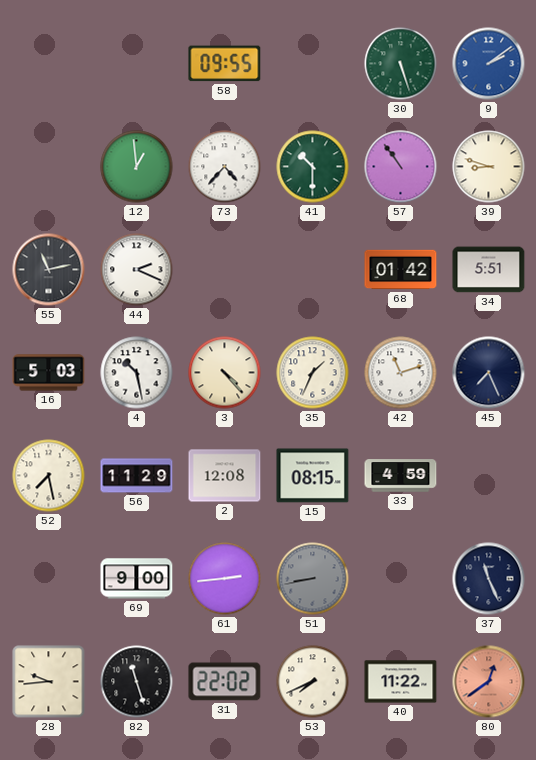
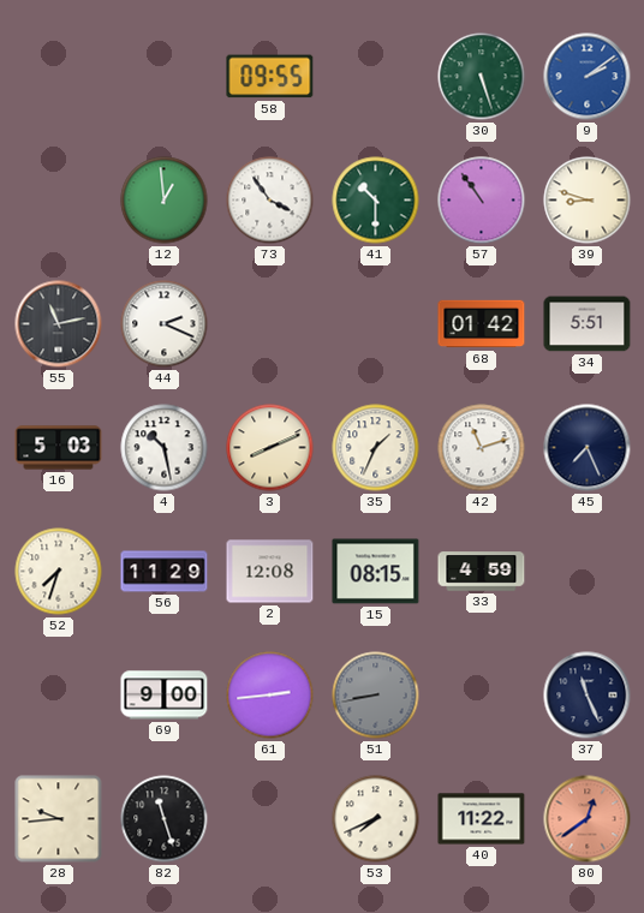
73: 4:37 -> 3:54
3: 4:23 -> 8:11
52: 7:28 -> 7:33
31: 22:02 -> none
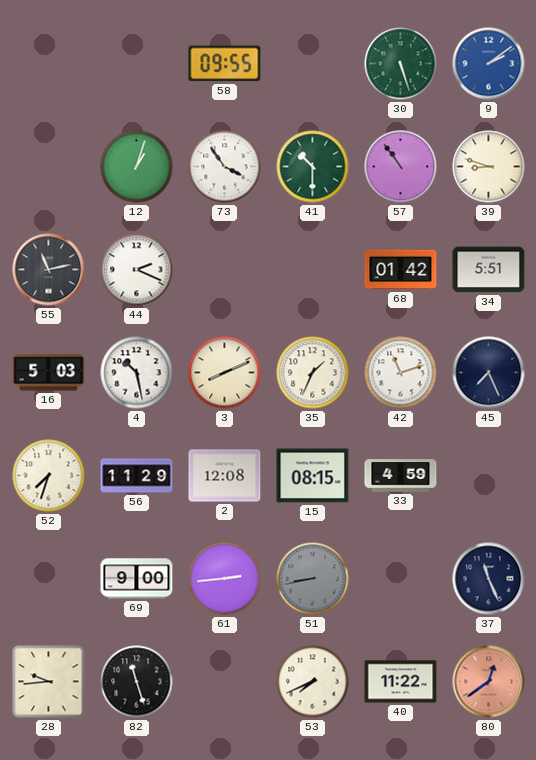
12: 12:59 -> 1:03
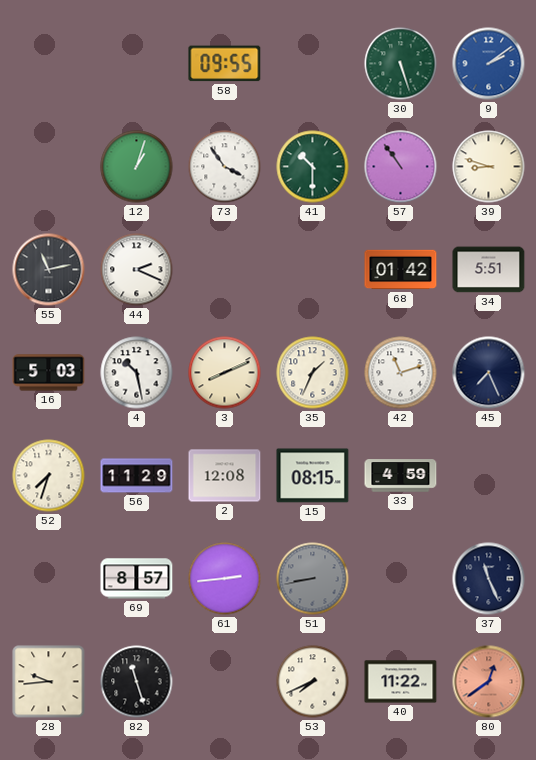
69: 9:00 -> 8:57
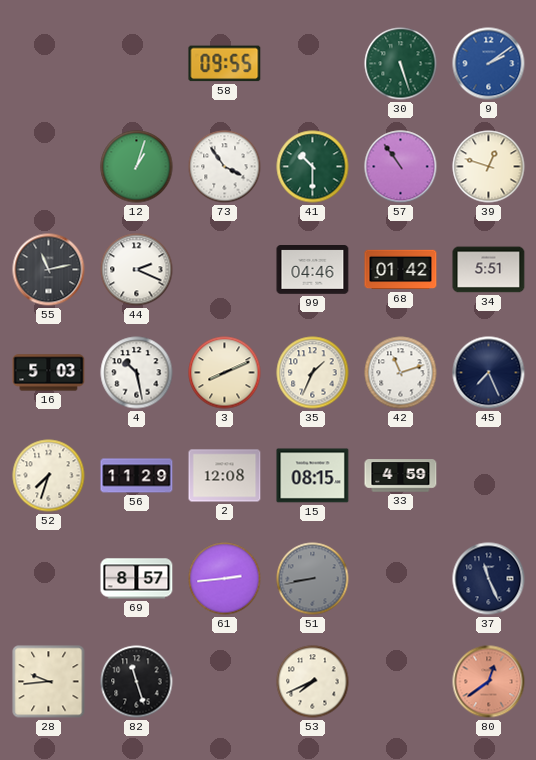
39: 8:48 -> 12:48
99: none -> 04:46
40: 11:22 -> none
